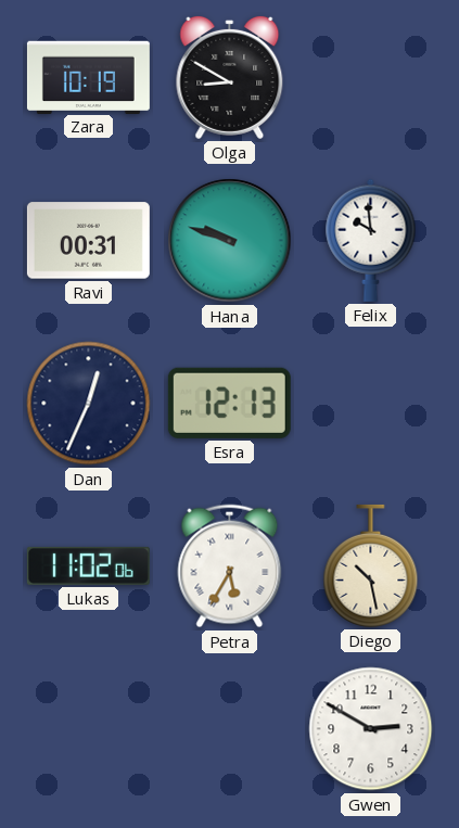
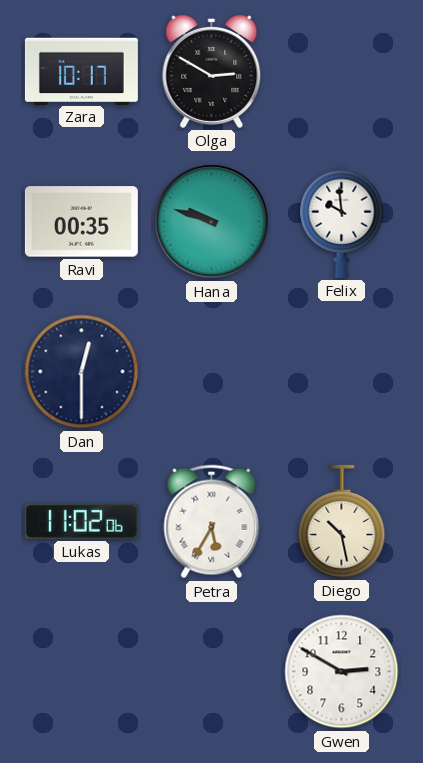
Zara: 10:19 -> 10:17
Olga: 8:50 -> 2:50
Ravi: 00:31 -> 00:35
Dan: 12:34 -> 12:30
Esra: 12:13 -> none
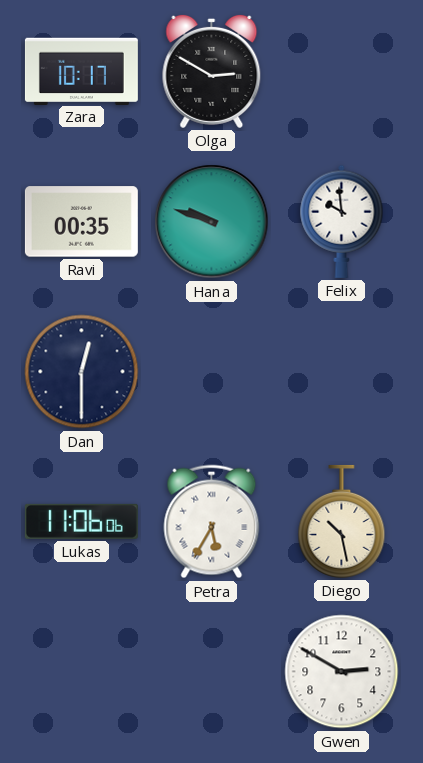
Lukas: 11:02 -> 11:06
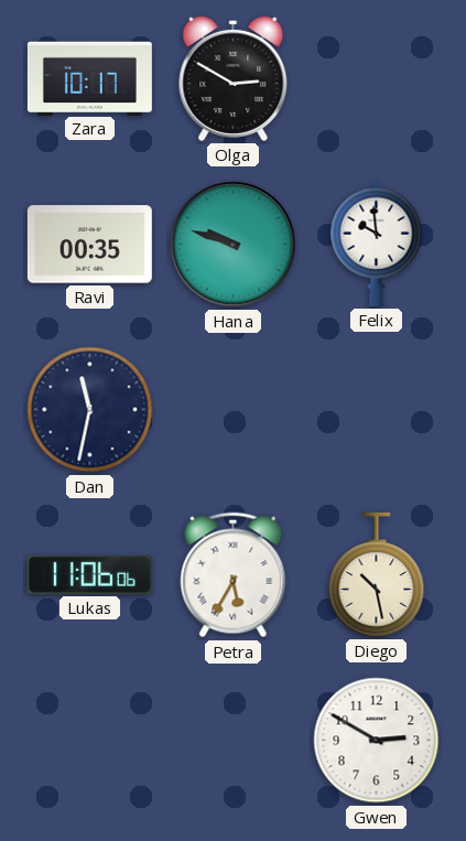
Dan: 12:30 -> 11:32
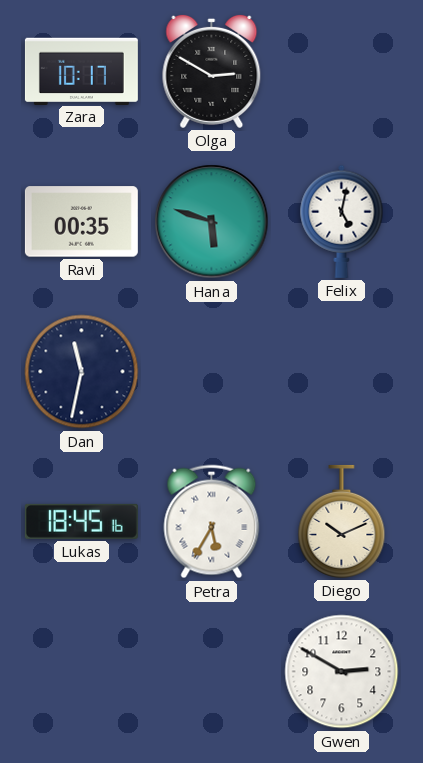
Hana: 9:48 -> 5:48
Felix: 9:59 -> 5:02
Lukas: 11:06 -> 18:45
Diego: 10:28 -> 10:11
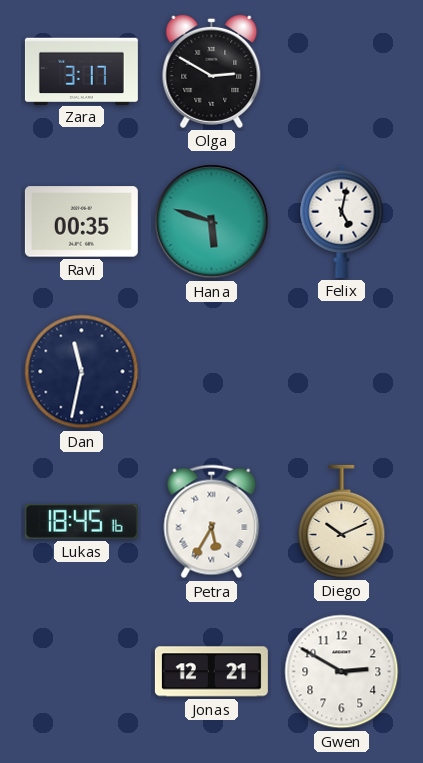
Zara: 10:17 -> 3:17
Jonas: none -> 12:21
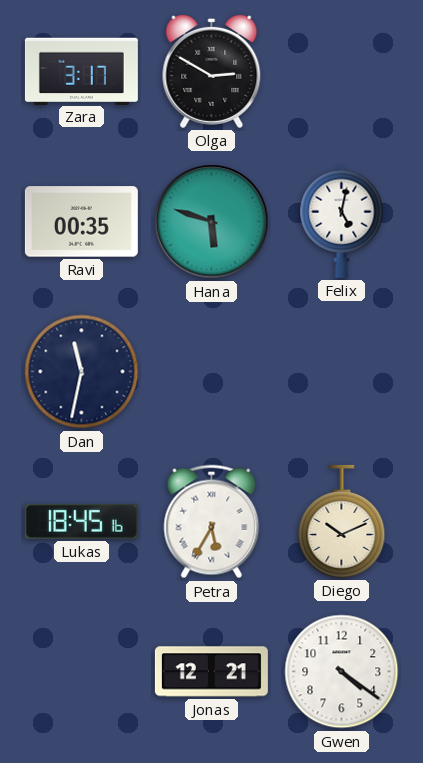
Gwen: 2:50 -> 4:21
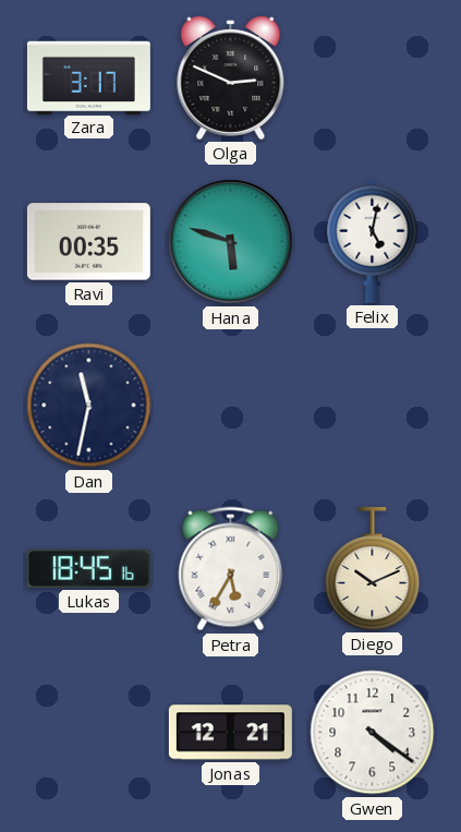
Olga: 2:50 -> 2:49
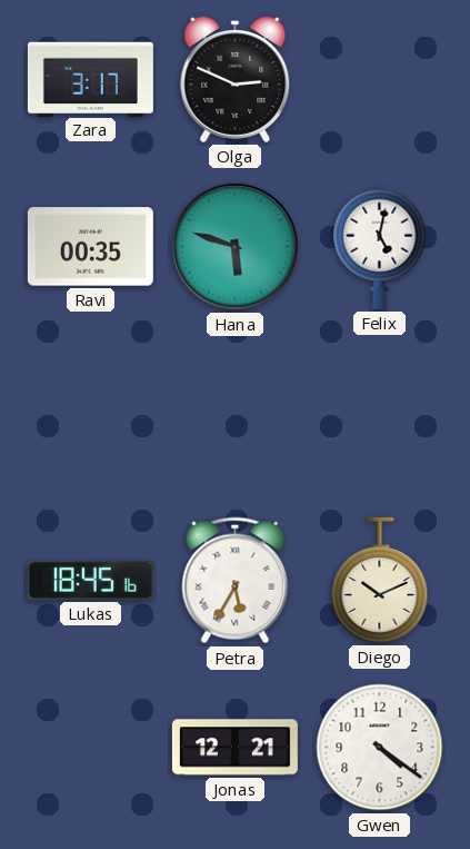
Dan: 11:32 -> none
